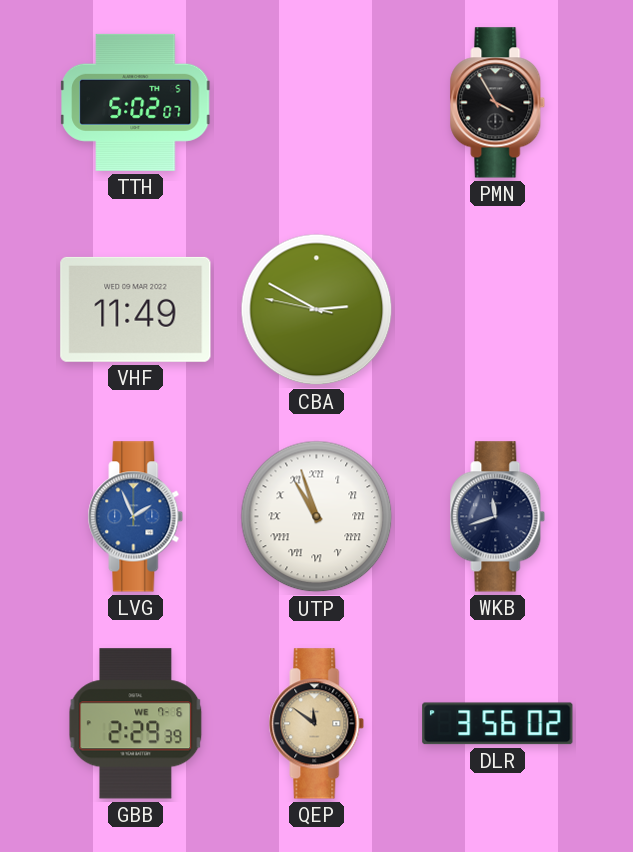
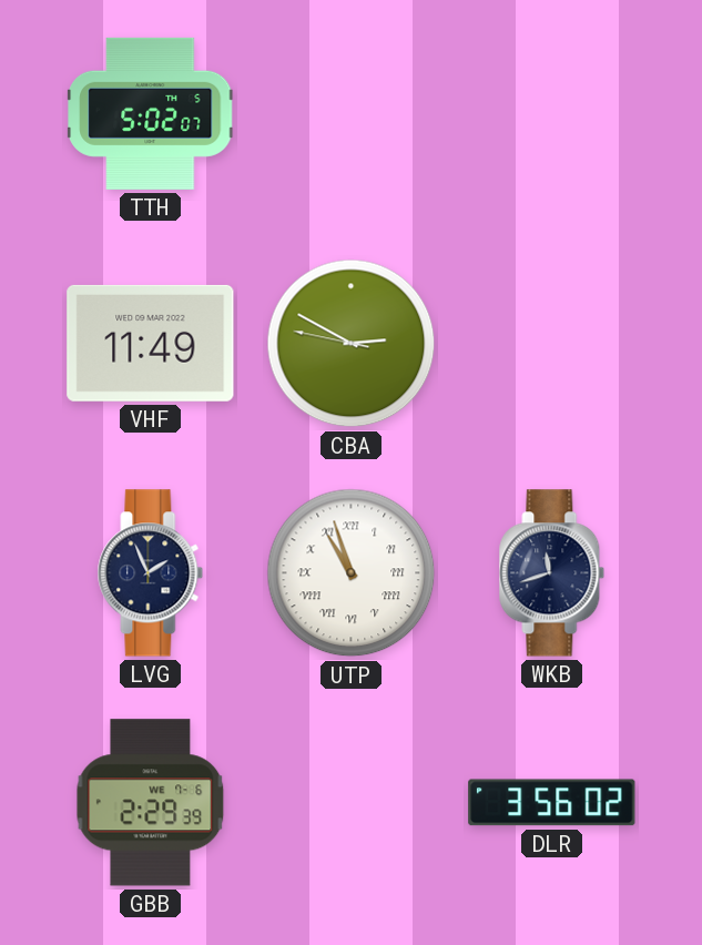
PMN: 3:55 -> none
LVG dial: blue -> navy
QEP: 11:51 -> none
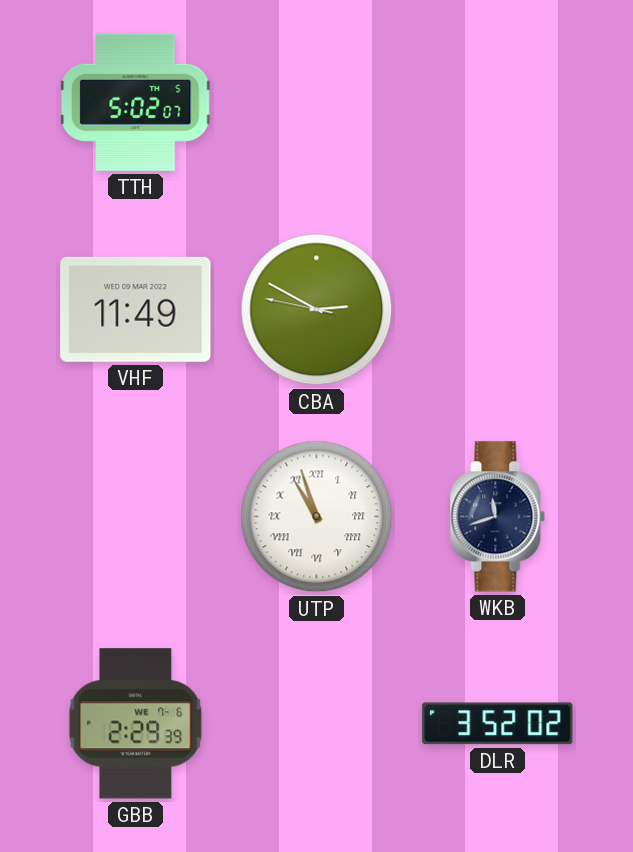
LVG: 1:56 -> none
DLR: 3:56 -> 3:52
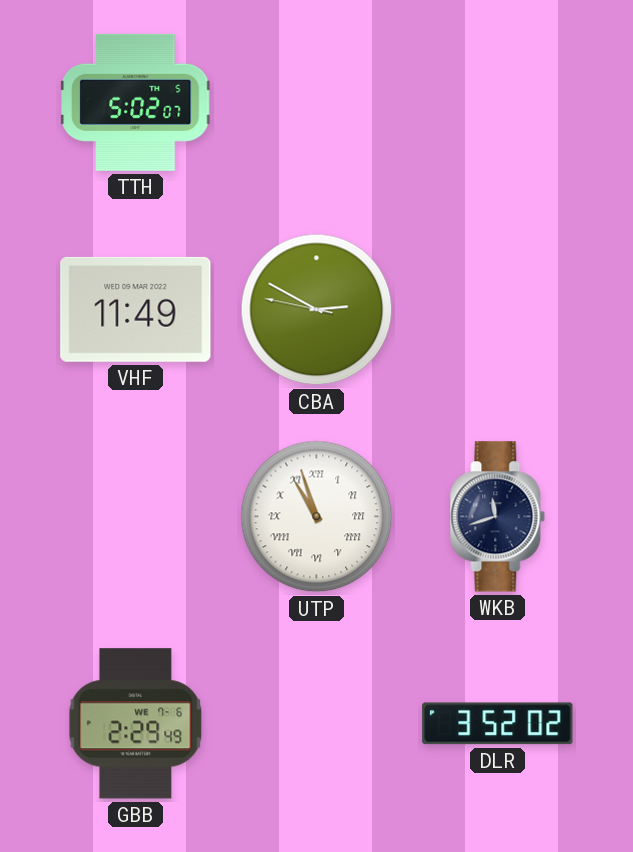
GBB: 2:29:39 -> 2:29:49
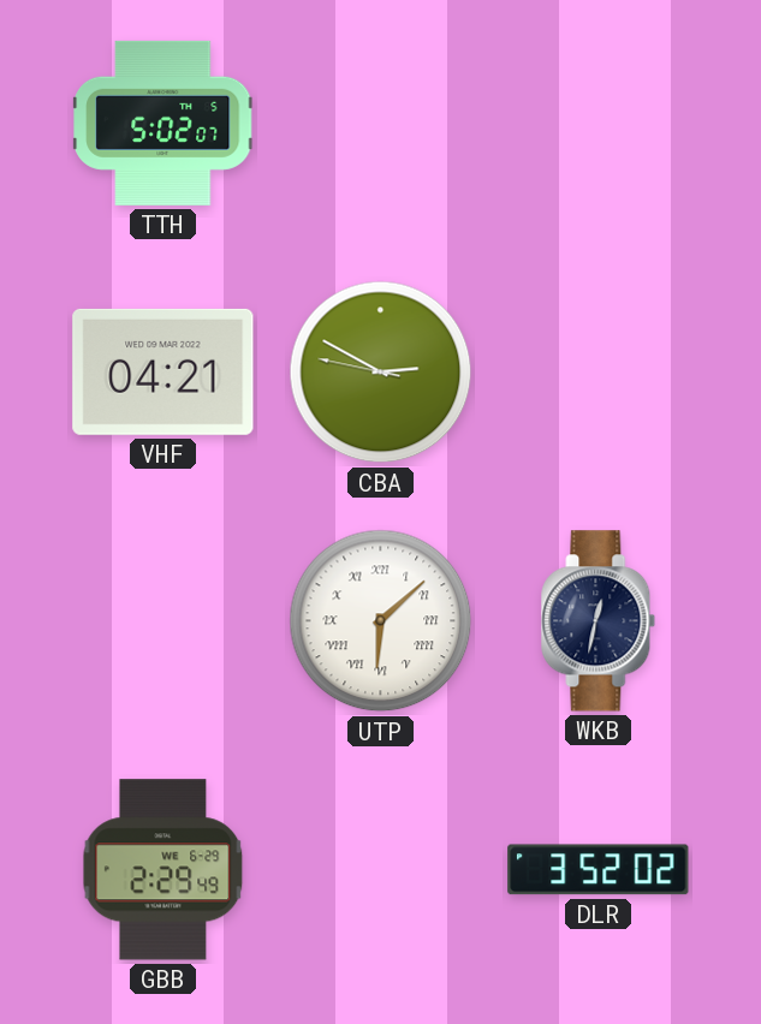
VHF: 11:49 -> 04:21
UTP: 10:57 -> 6:08
WKB: 11:42 -> 12:32
GBB date: WE 7-6 -> WE 6-29
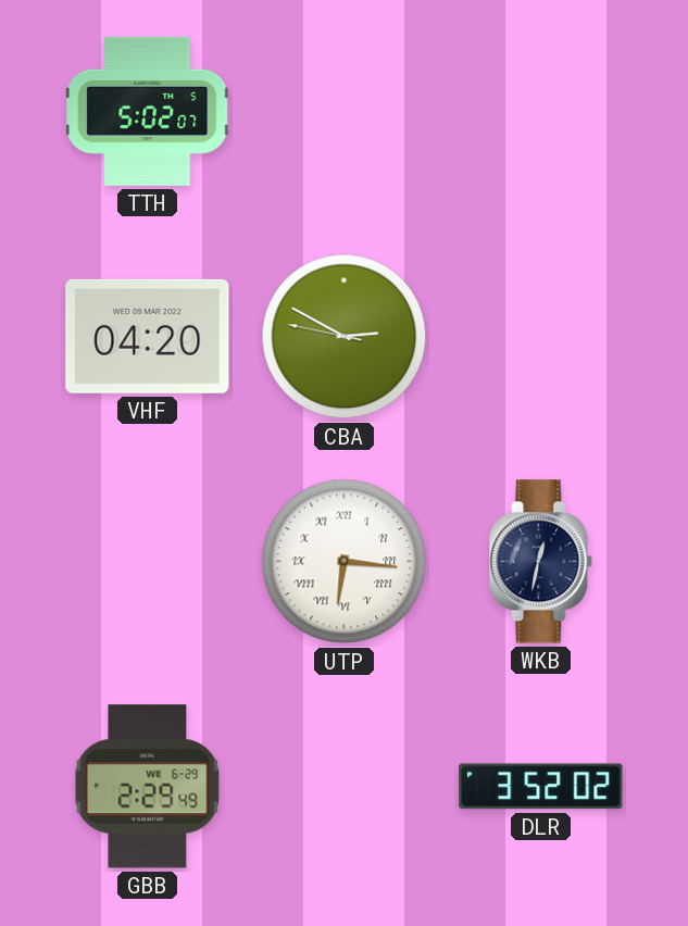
VHF: 04:21 -> 04:20
UTP: 6:08 -> 6:16
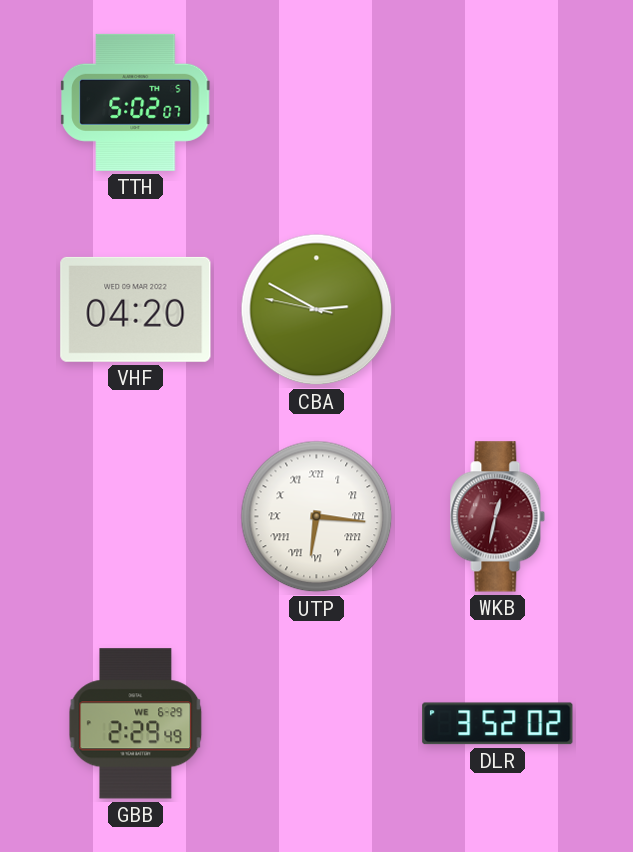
WKB dial: navy -> burgundy
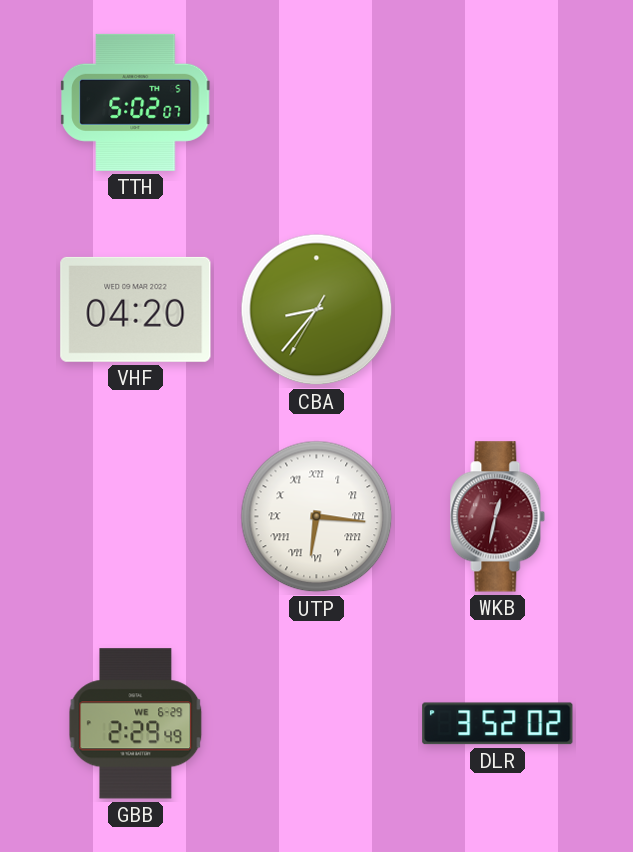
CBA: 2:49 -> 8:36
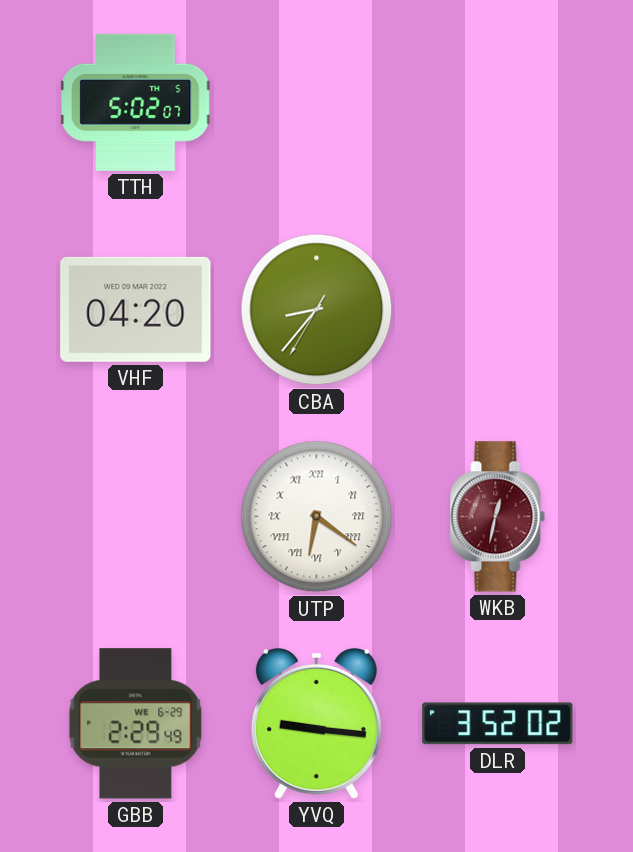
UTP: 6:16 -> 6:21
YVQ: none -> 9:16
